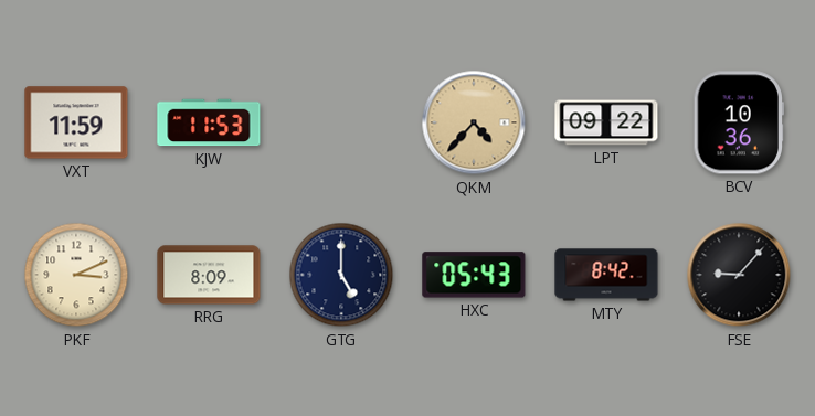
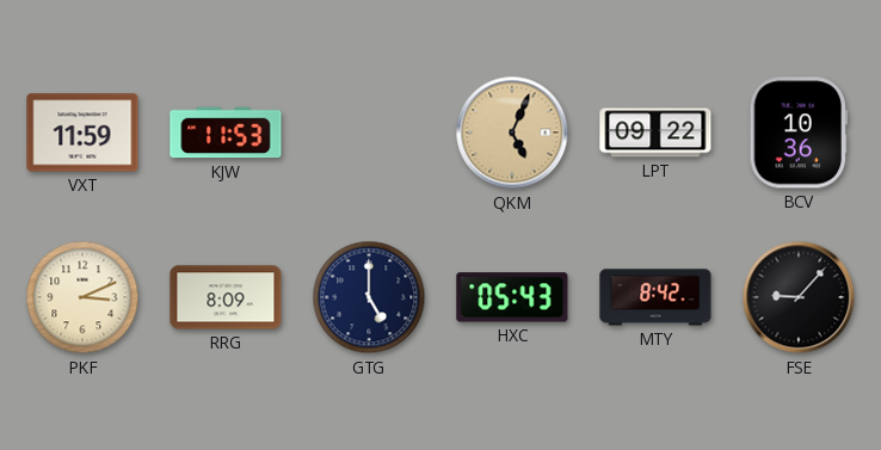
QKM: 4:37 -> 5:04
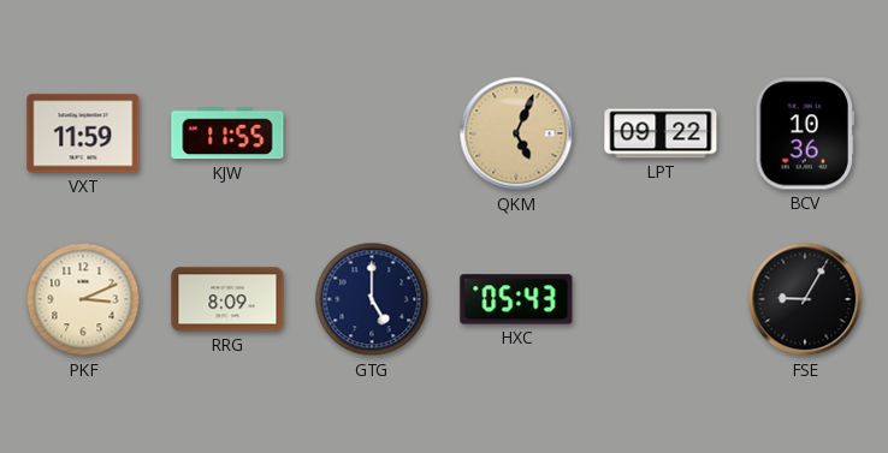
KJW: 11:53 -> 11:55
MTY: 8:42 -> none
FSE: 9:07 -> 9:05
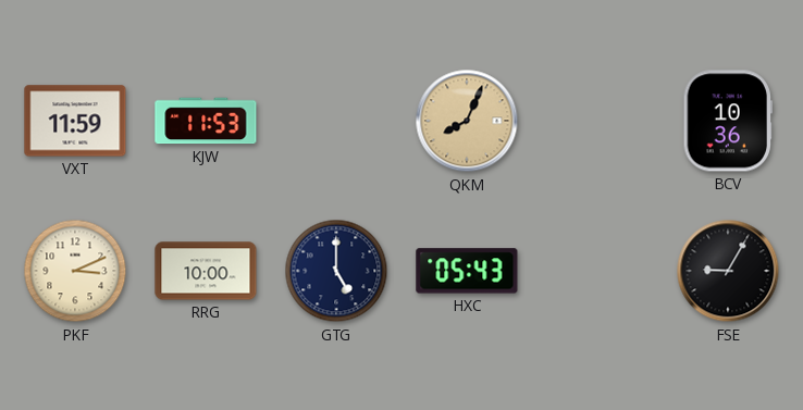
KJW: 11:55 -> 11:53
QKM: 5:04 -> 8:04
LPT: 09:22 -> none
RRG: 8:09 -> 10:00
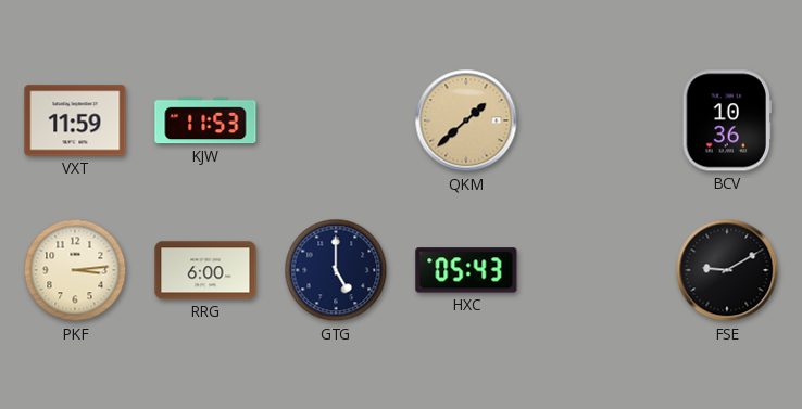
QKM: 8:04 -> 1:38
PKF: 3:11 -> 3:14
RRG: 10:00 -> 6:00
FSE: 9:05 -> 9:10
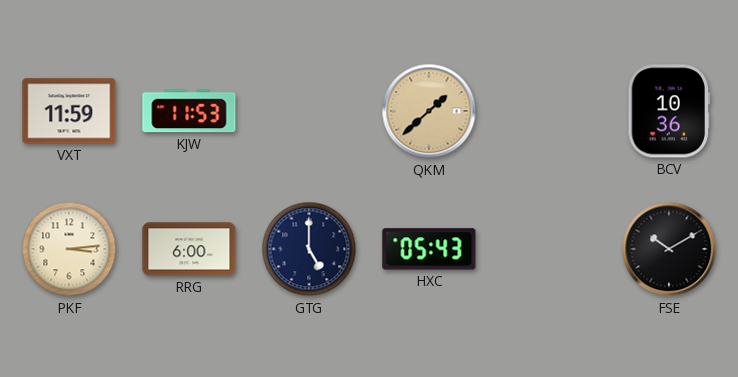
FSE: 9:10 -> 10:10
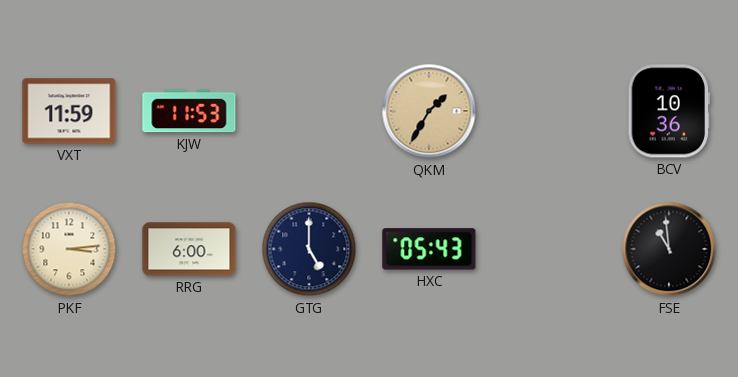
QKM: 1:38 -> 1:35
FSE: 10:10 -> 10:59
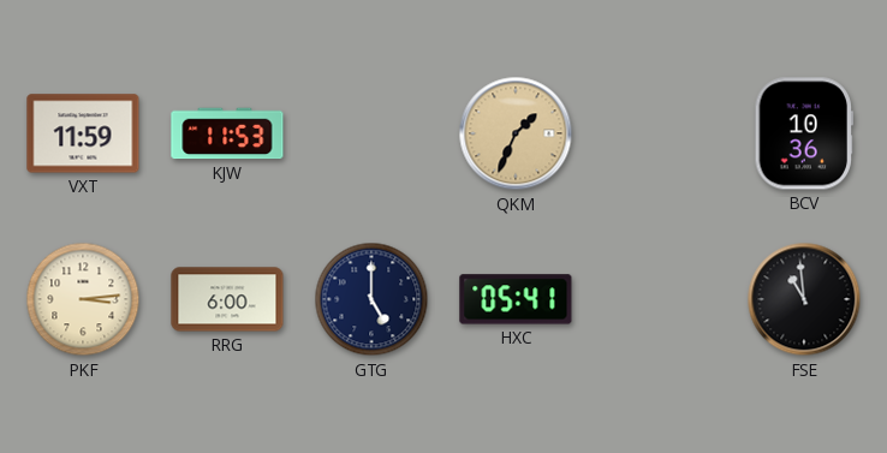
QKM: 1:35 -> 1:34
HXC: 05:43 -> 05:41
